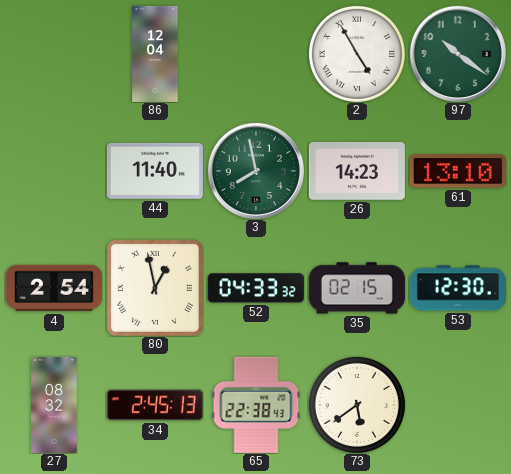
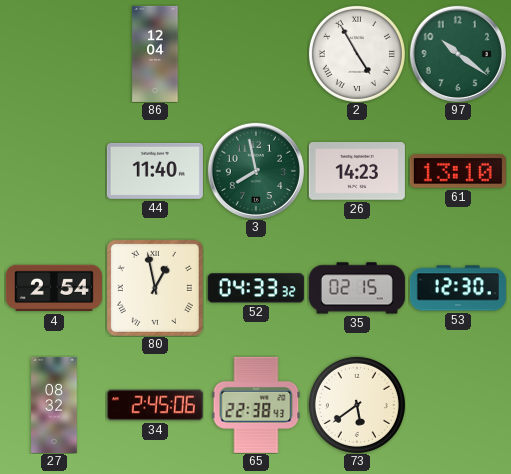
34: 2:45:13 -> 2:45:06
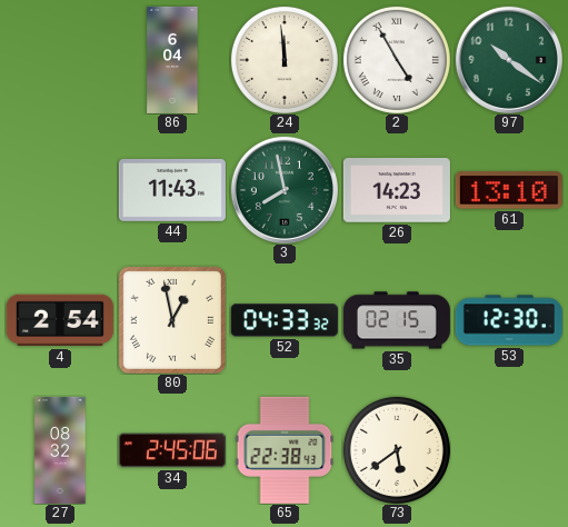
86: 12:04 -> 6:04
24: none -> 11:59
44: 11:40 -> 11:43
